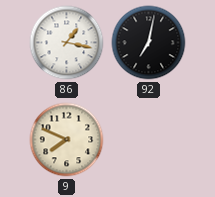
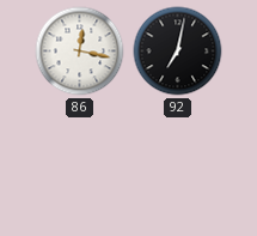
86: 1:17 -> 12:17
9: 7:49 -> none
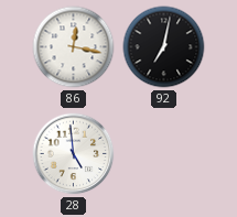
28: none -> 4:59
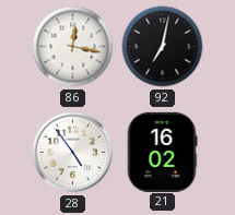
28: 4:59 -> 4:54
21: none -> 16:02
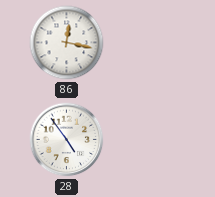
92: 7:02 -> none
21: 16:02 -> none
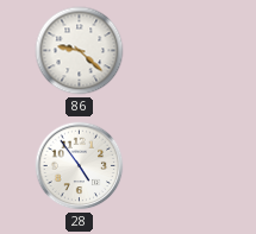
86: 12:17 -> 9:22
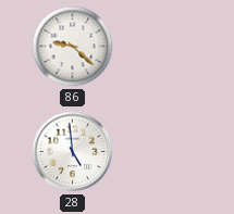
28: 4:54 -> 4:59
